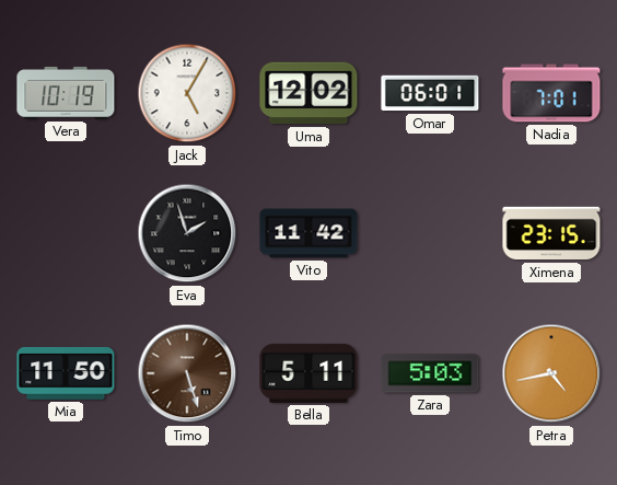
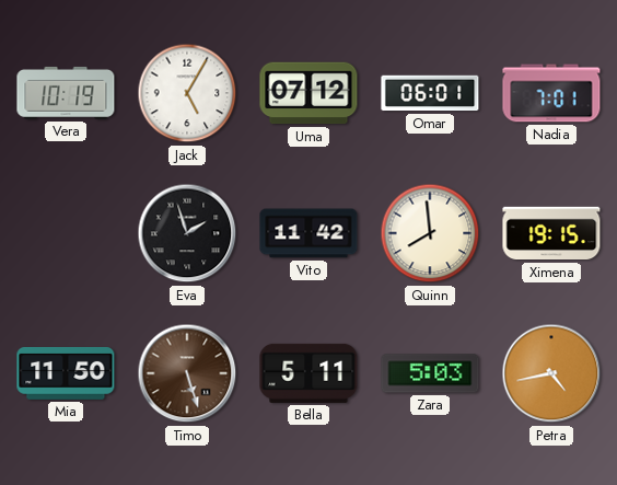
Uma: 12:02 -> 07:12
Quinn: none -> 7:59
Ximena: 23:15 -> 19:15
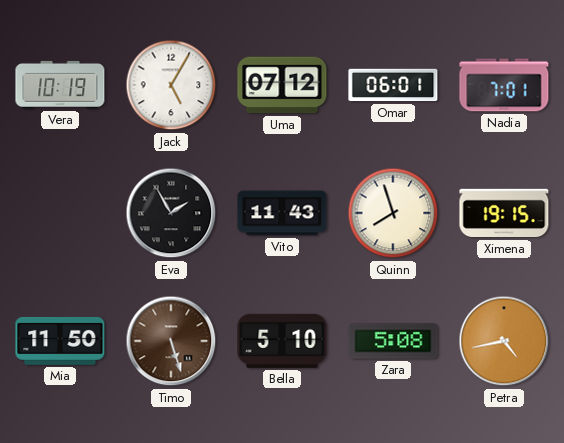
Eva: 1:57 -> 1:55
Vito: 11:42 -> 11:43
Quinn: 7:59 -> 7:57
Bella: 5:11 -> 5:10
Zara: 5:03 -> 5:08
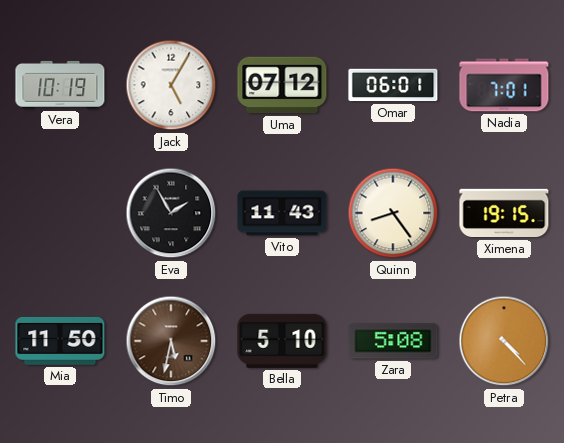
Quinn: 7:57 -> 8:24
Timo: 5:27 -> 5:32
Petra: 4:43 -> 4:23
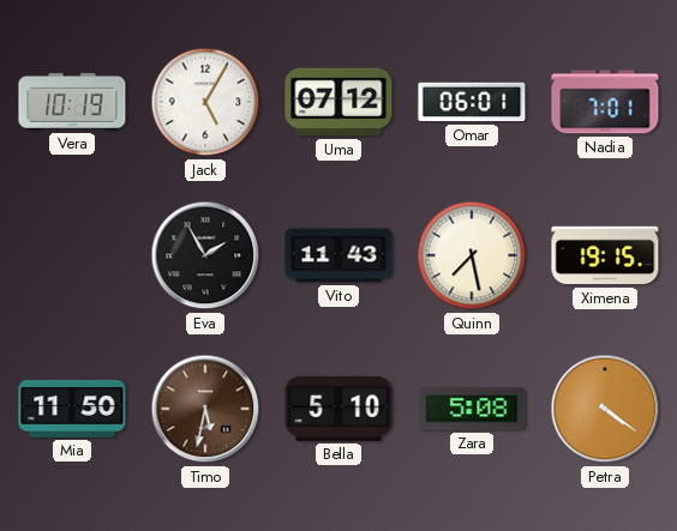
Quinn: 8:24 -> 7:28
Petra: 4:23 -> 4:21
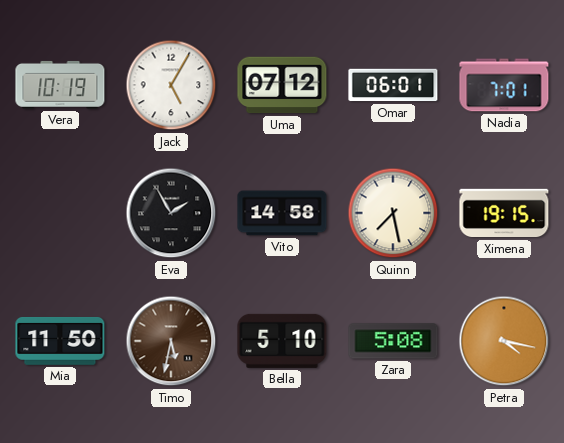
Vito: 11:43 -> 14:58
Petra: 4:21 -> 4:17
